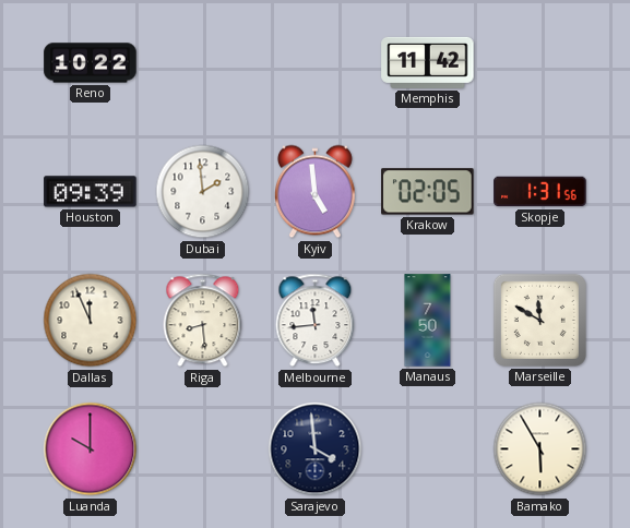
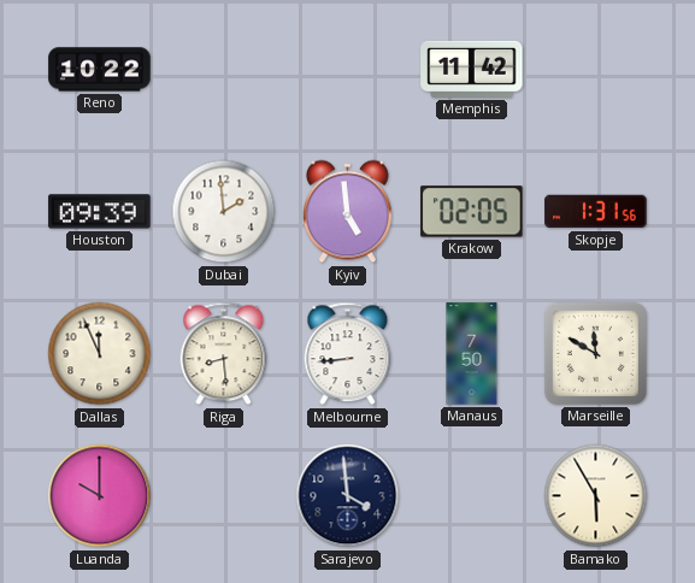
Melbourne: 11:44 -> 8:44
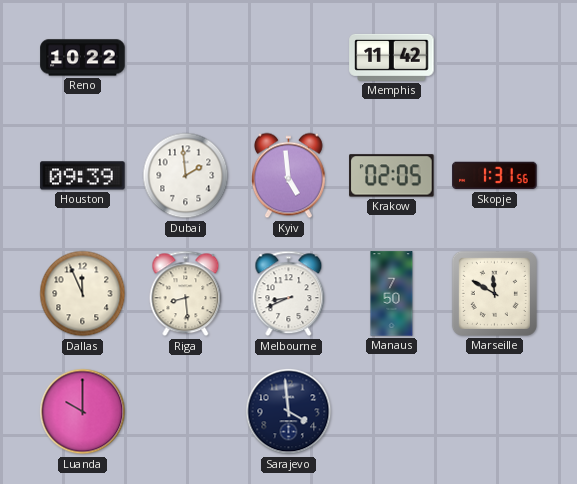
Melbourne: 8:44 -> 8:41
Bamako: 5:55 -> none
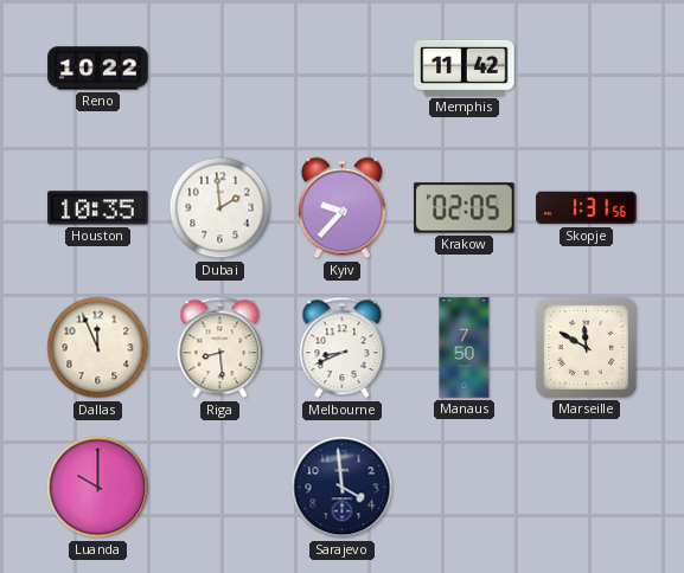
Houston: 09:39 -> 10:35
Kyiv: 4:59 -> 9:37
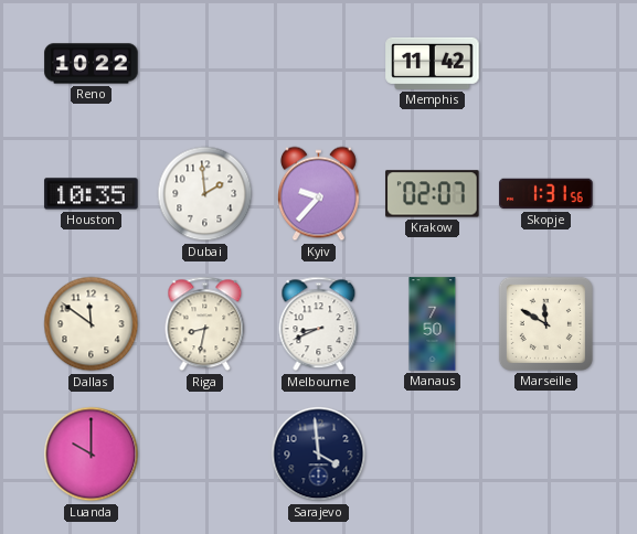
Krakow: 02:05 -> 02:07
Dallas: 11:56 -> 11:51
Riga: 8:29 -> 8:32
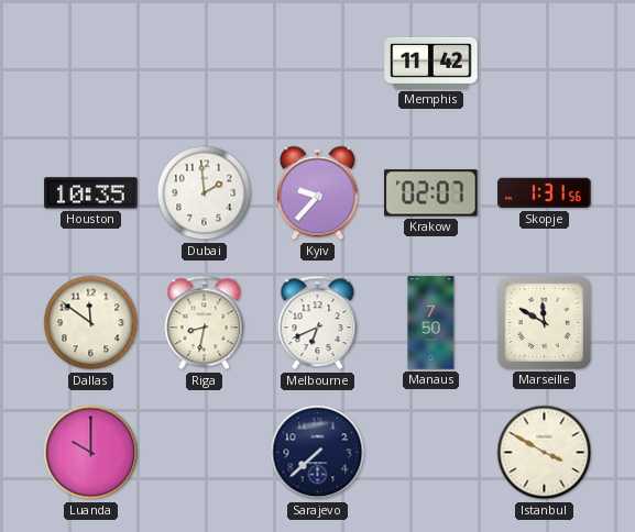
Reno: 10:22 -> none
Melbourne: 8:41 -> 6:41
Sarajevo: 3:59 -> 7:38
Istanbul: none -> 3:50
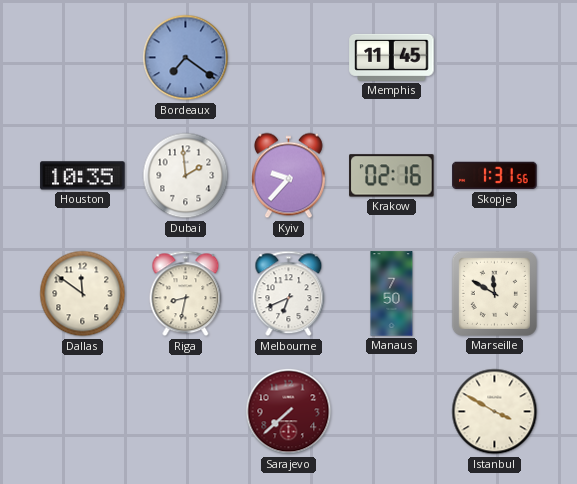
Bordeaux: none -> 7:21
Memphis: 11:42 -> 11:45
Krakow: 02:07 -> 02:16
Luanda: 10:00 -> none
Sarajevo dial: navy -> burgundy
